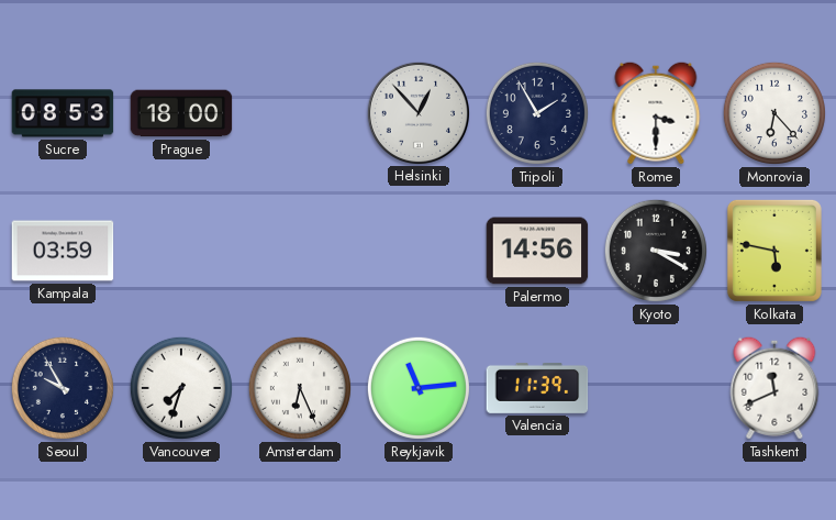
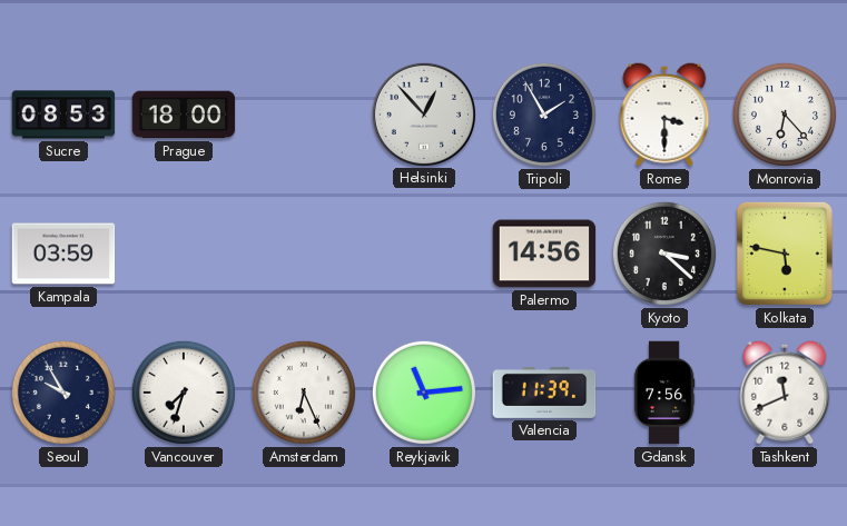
Kyoto: 3:20 -> 3:22
Gdansk: none -> 7:56
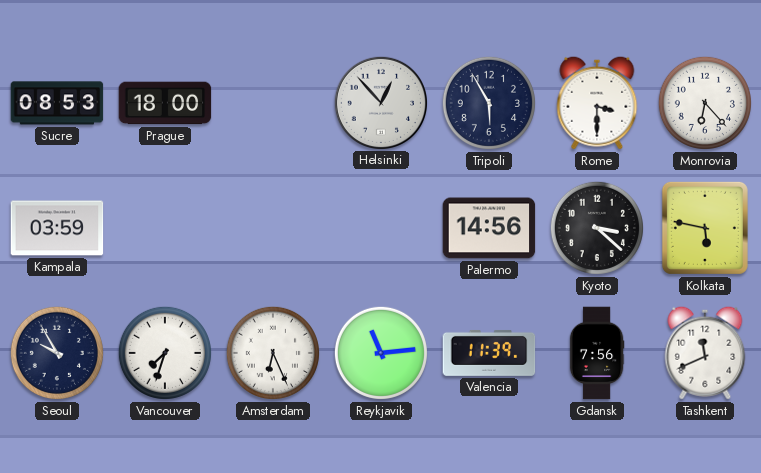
Tripoli: 1:55 -> 5:55
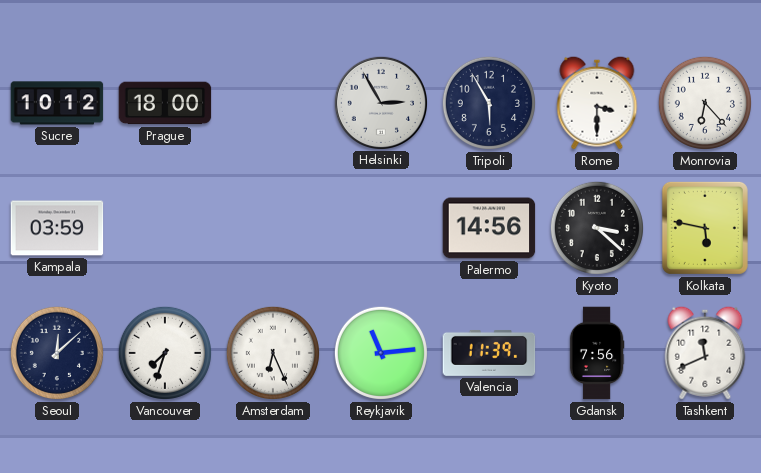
Sucre: 08:53 -> 10:12
Helsinki: 12:53 -> 2:55
Seoul: 9:55 -> 12:08
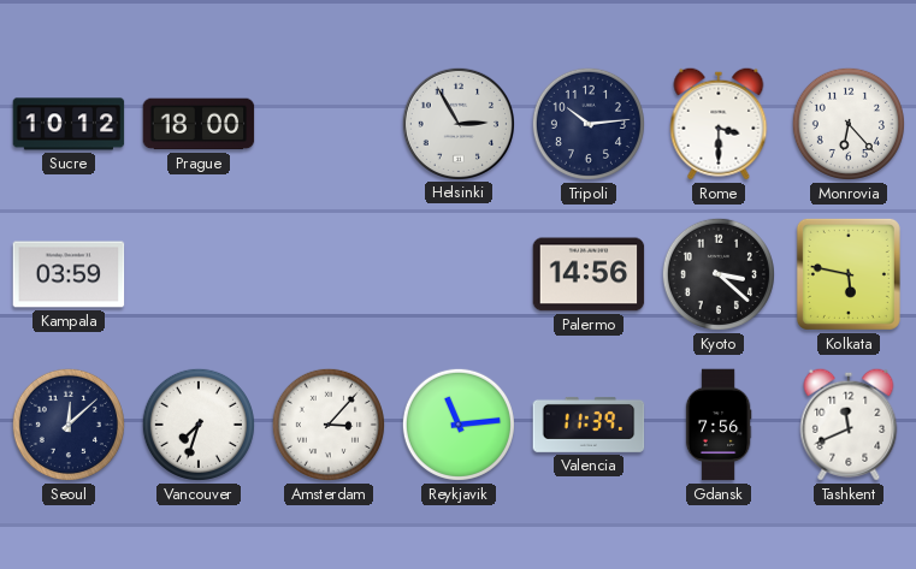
Tripoli: 5:55 -> 10:14
Amsterdam: 6:26 -> 3:07
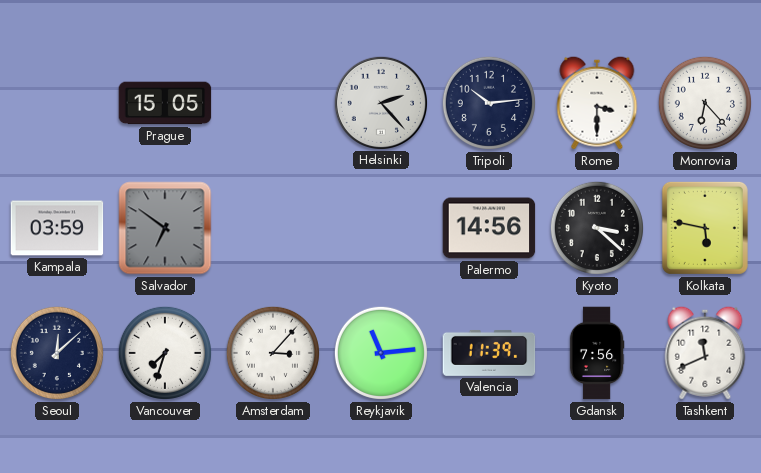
Sucre: 10:12 -> none
Prague: 18:00 -> 15:05
Helsinki: 2:55 -> 2:23
Salvador: none -> 6:51
